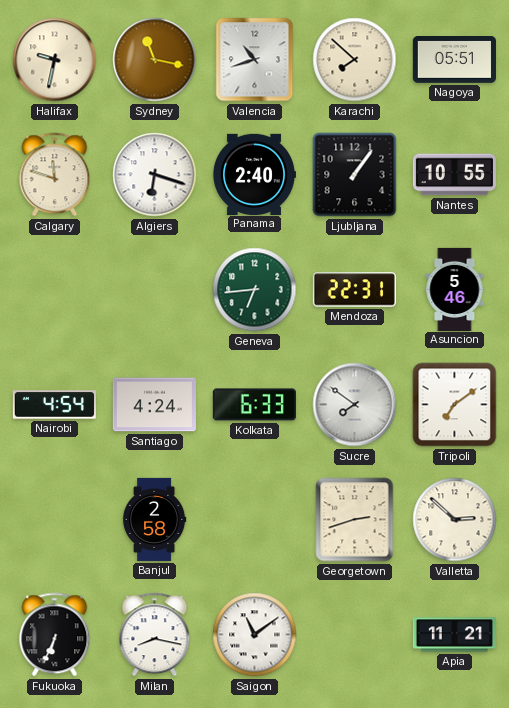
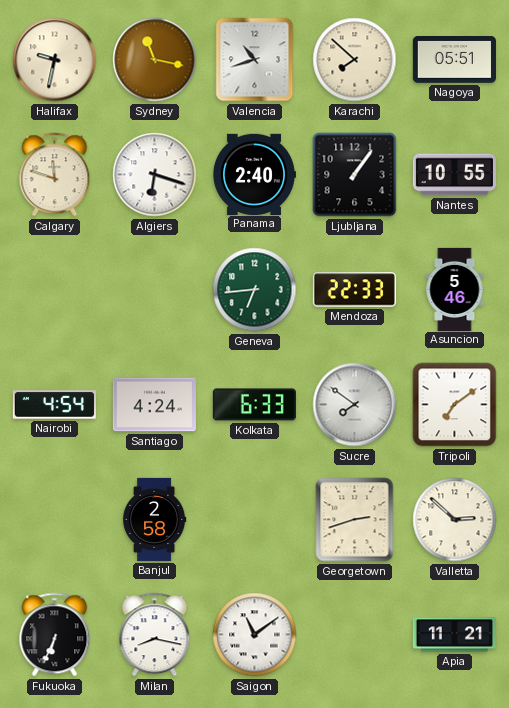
Mendoza: 22:31 -> 22:33
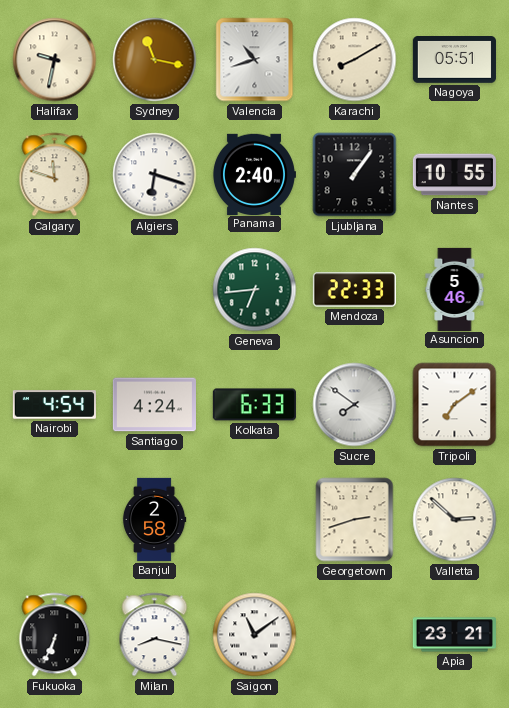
Karachi: 7:52 -> 8:10
Apia: 11:21 -> 23:21
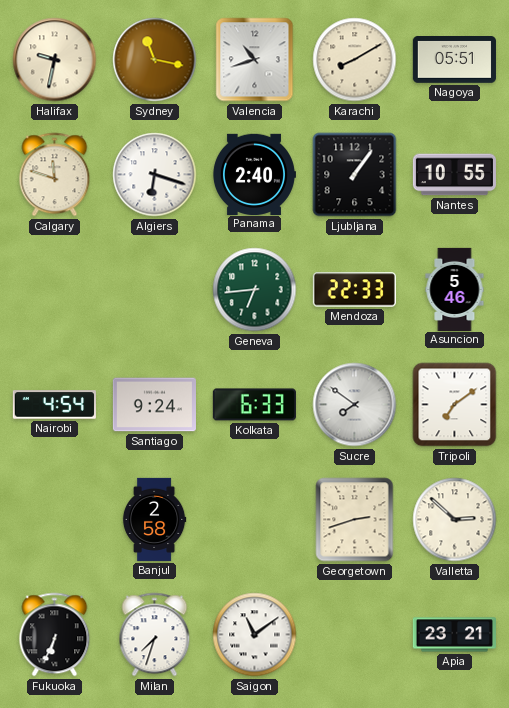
Santiago: 4:24 -> 9:24
Milan: 8:17 -> 7:33
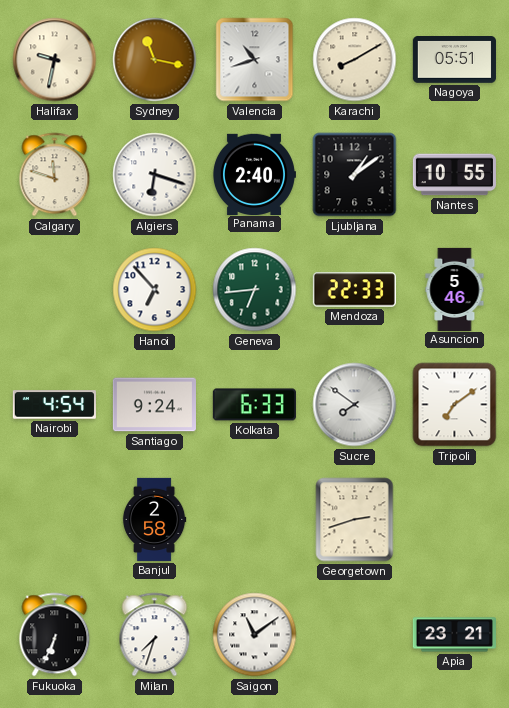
Ljubljana: 1:06 -> 1:09
Hanoi: none -> 6:53
Valletta: 2:52 -> none
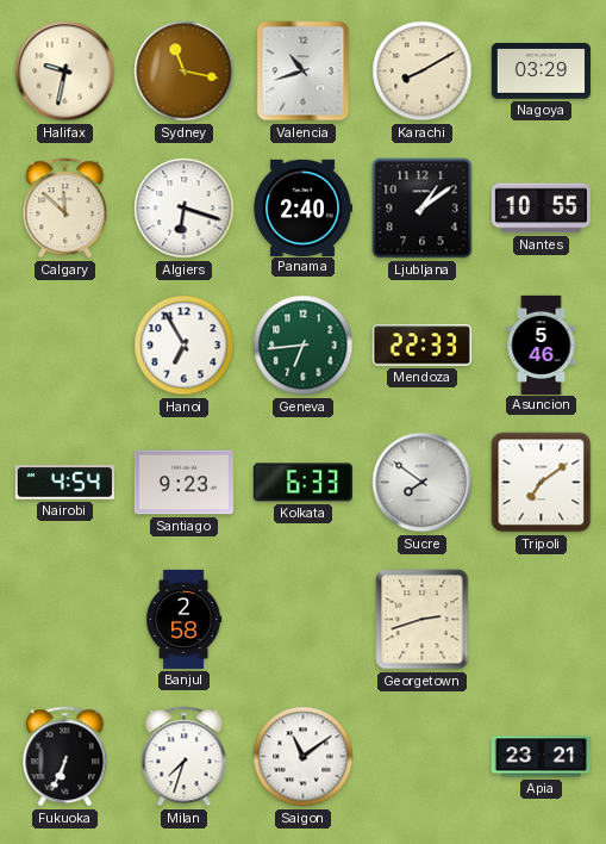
Nagoya: 05:51 -> 03:29
Calgary: 11:48 -> 11:52
Hanoi: 6:53 -> 6:55
Santiago: 9:24 -> 9:23
